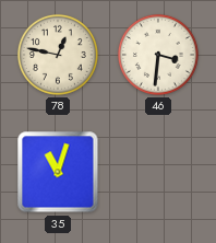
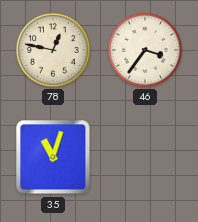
46: 3:31 -> 3:36
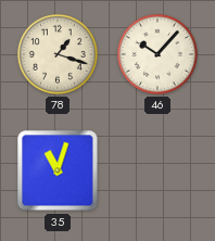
78: 12:47 -> 1:18
46: 3:36 -> 10:07
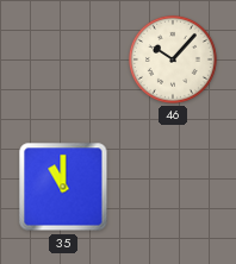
78: 1:18 -> none
35: 11:03 -> 11:00
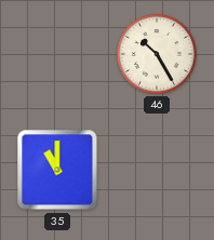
46: 10:07 -> 10:25
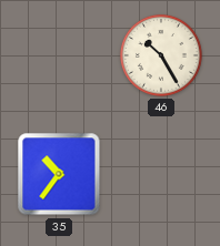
35: 11:00 -> 10:36
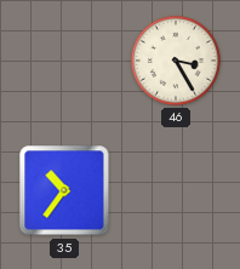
46: 10:25 -> 3:25
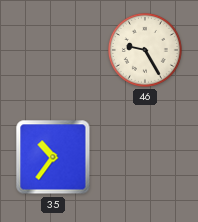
46: 3:25 -> 9:25
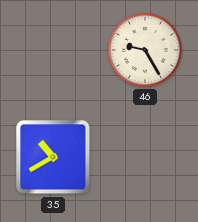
35: 10:36 -> 10:40
